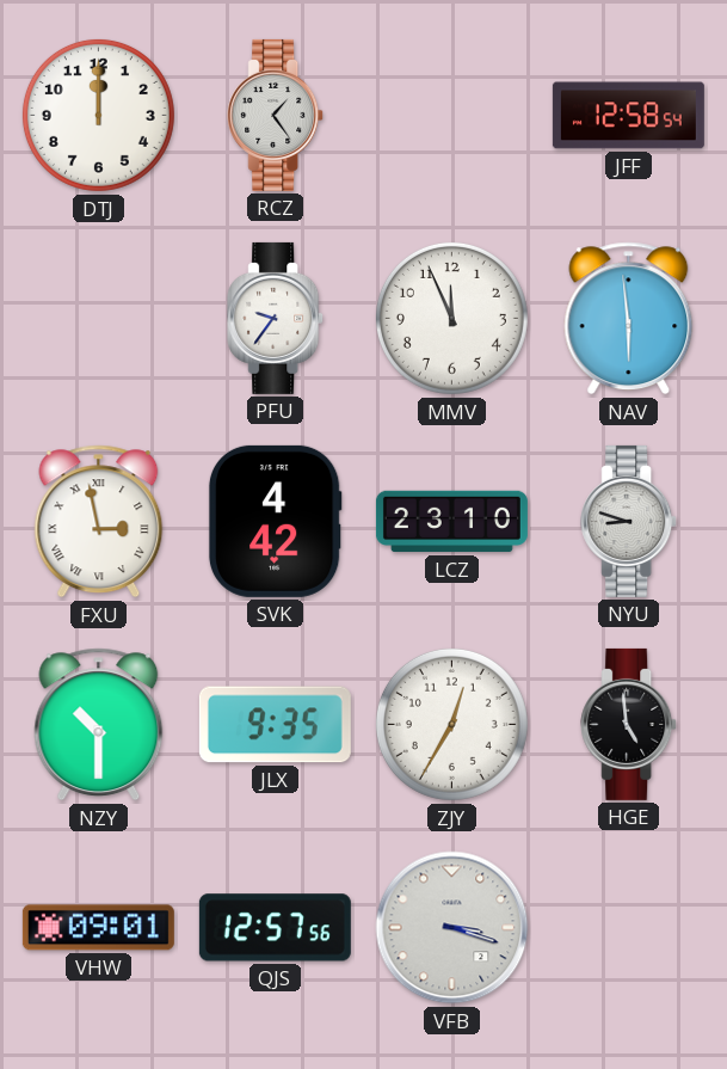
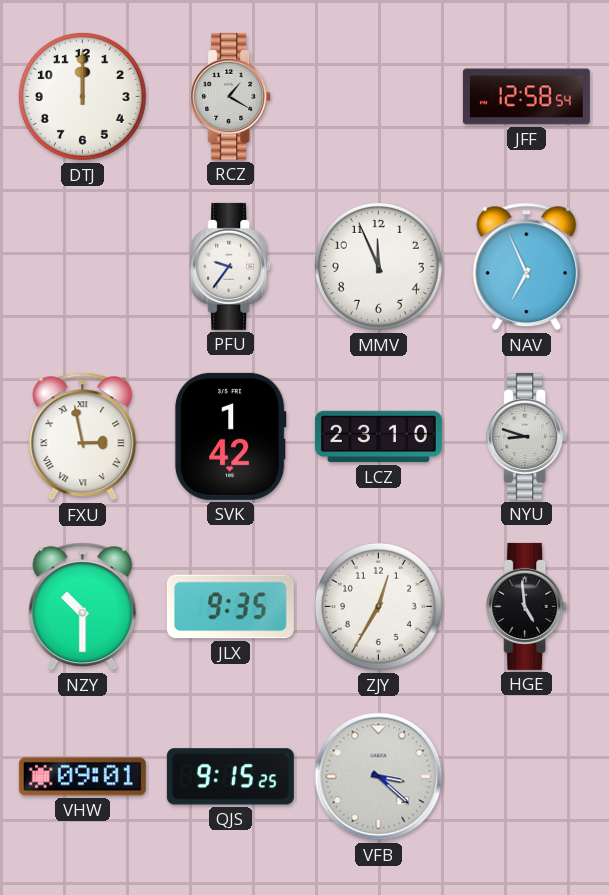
RCZ: 1:24 -> 1:20
NAV: 5:59 -> 6:56
SVK: 4:42 -> 1:42
QJS: 12:57 -> 9:15
VFB: 3:18 -> 3:22
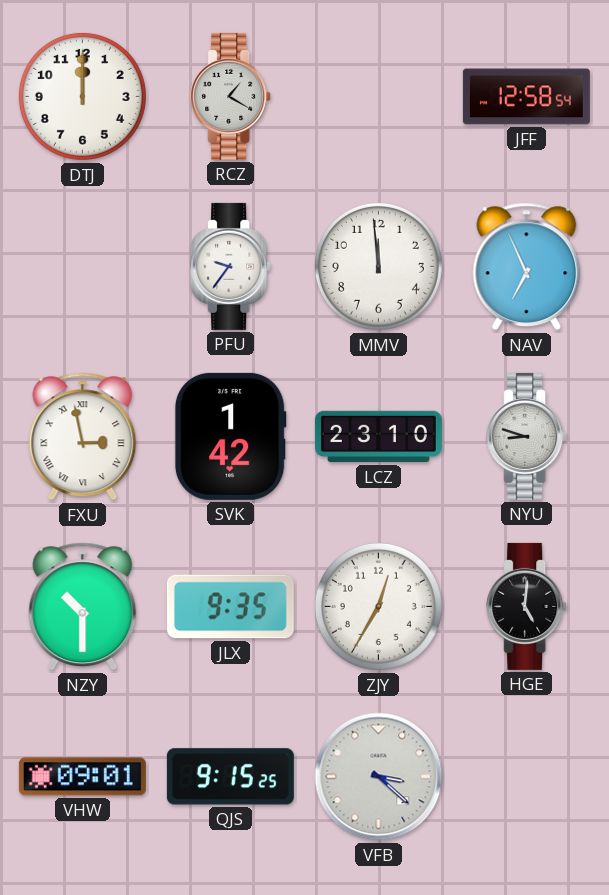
MMV: 11:56 -> 11:59
HGE: 4:59 -> 5:01
